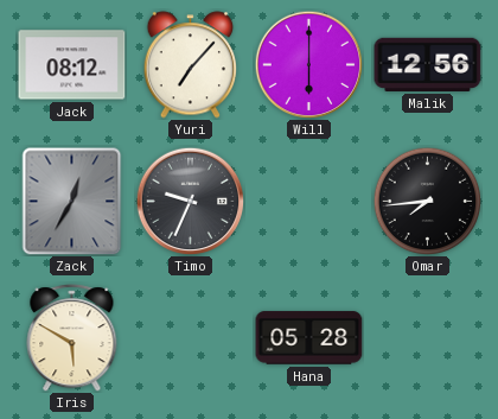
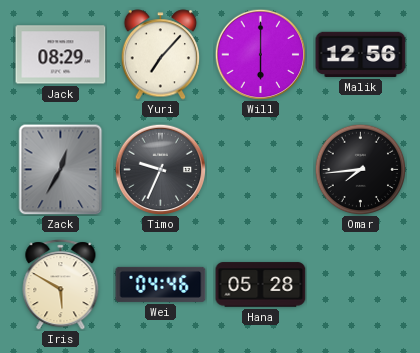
Jack: 08:12 -> 08:29
Wei: none -> 04:46
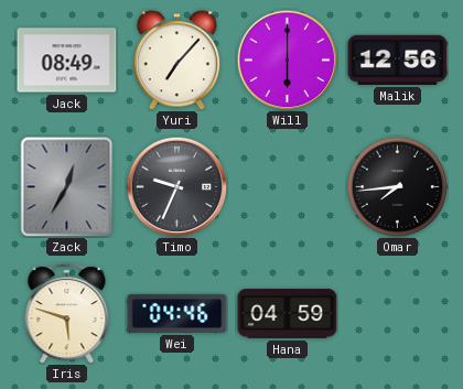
Jack: 08:29 -> 08:49
Iris: 5:50 -> 5:48
Hana: 05:28 -> 04:59
